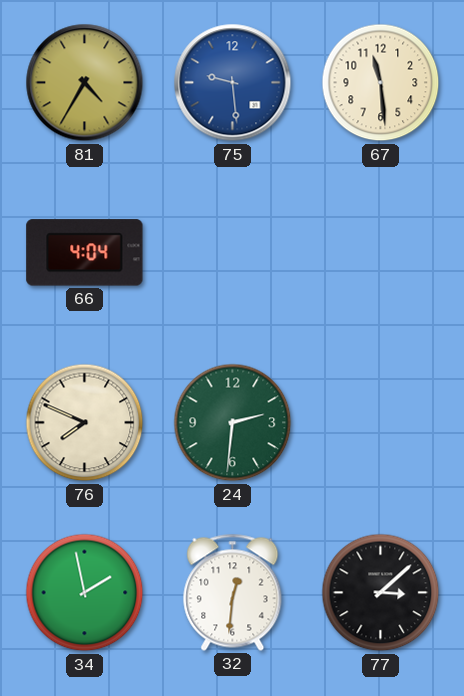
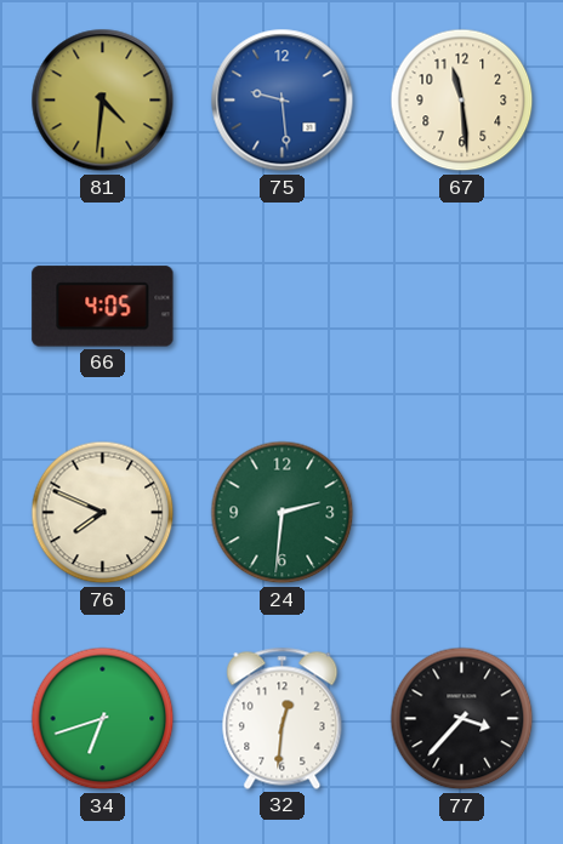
81: 4:35 -> 4:31
66: 4:04 -> 4:05
34: 1:58 -> 6:42
77: 3:08 -> 3:37
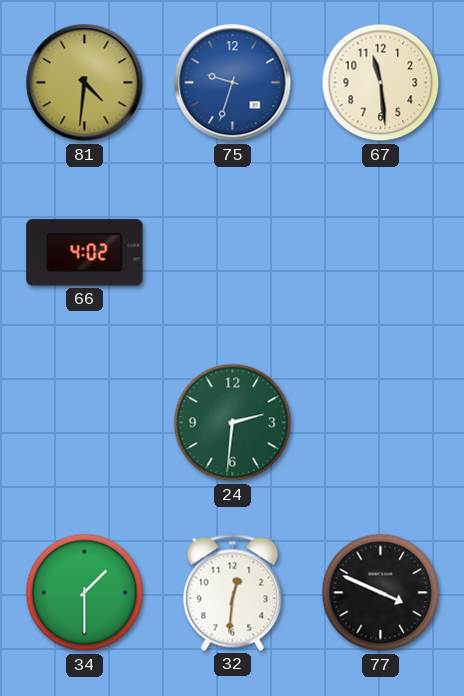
75: 9:29 -> 9:33
66: 4:05 -> 4:02
76: 7:49 -> none
34: 6:42 -> 1:30
77: 3:37 -> 3:49
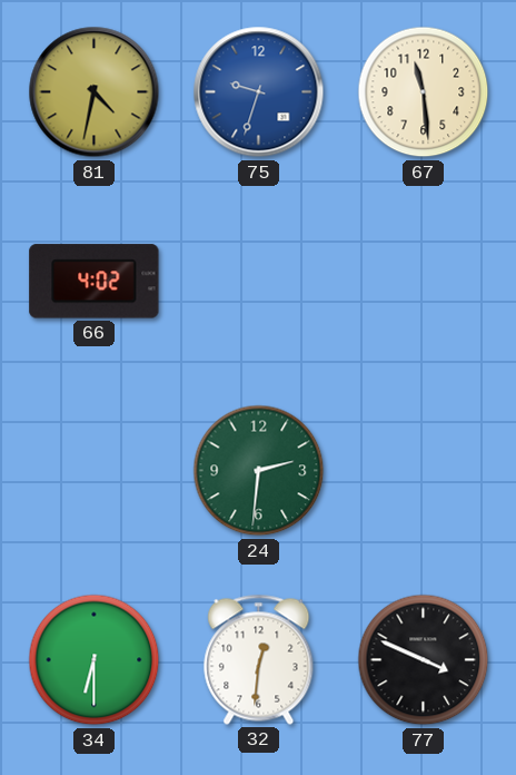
81: 4:31 -> 4:32
34: 1:30 -> 6:30
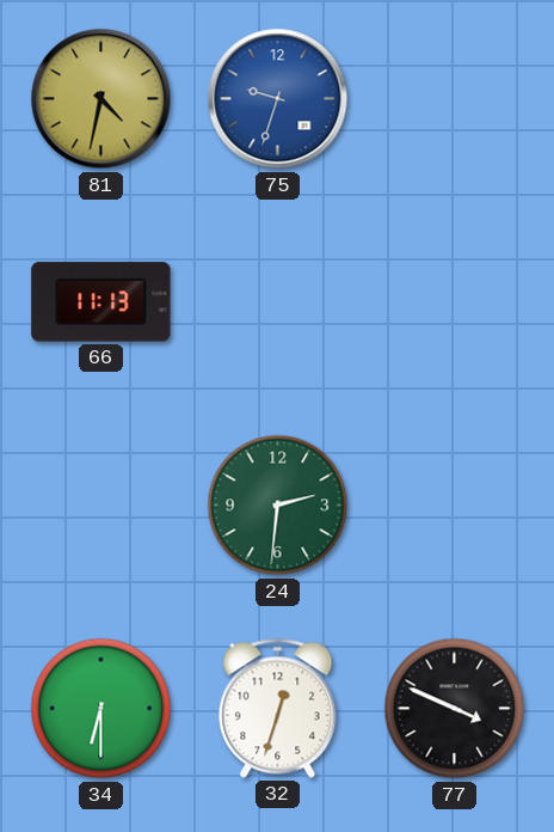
67: 11:29 -> none
66: 4:02 -> 11:13
32: 12:31 -> 12:33
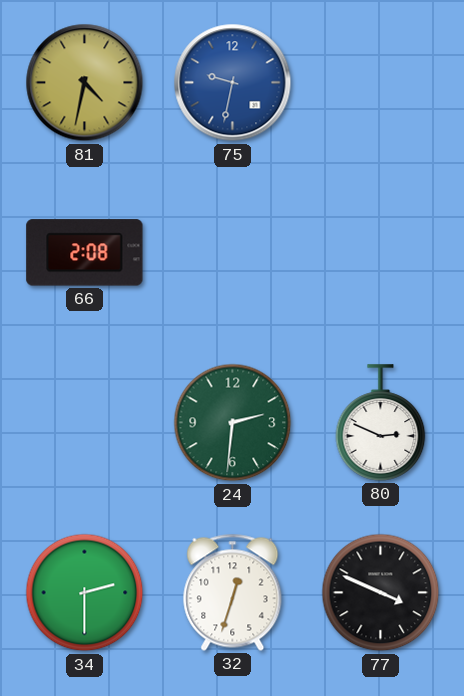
75: 9:33 -> 9:32
66: 11:13 -> 2:08
80: none -> 2:49
34: 6:30 -> 2:30
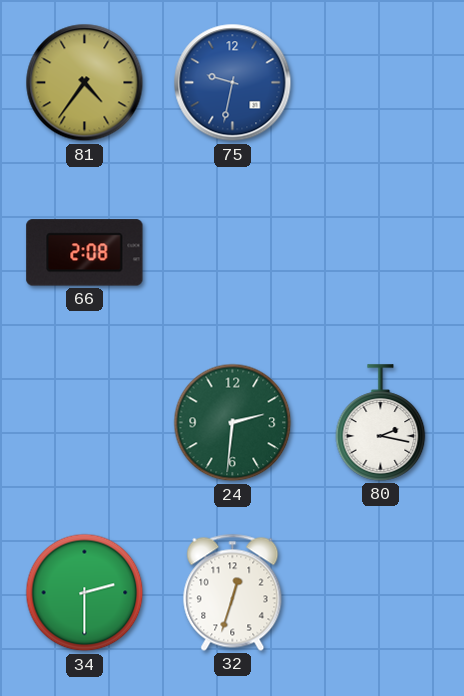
81: 4:32 -> 4:36
80: 2:49 -> 2:17
77: 3:49 -> none
